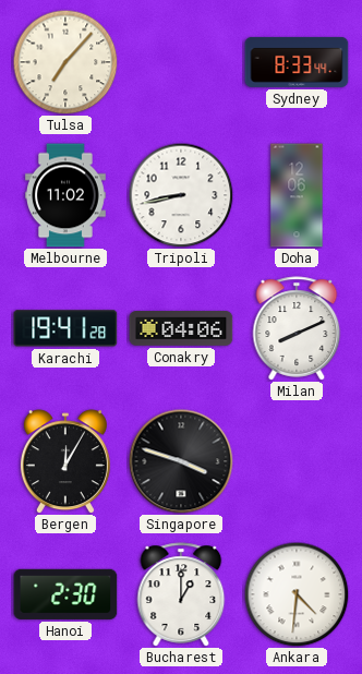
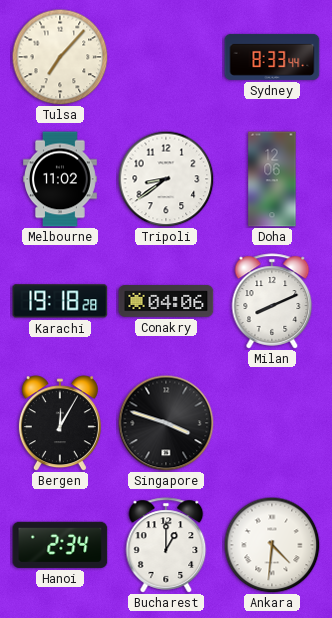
Tripoli: 8:43 -> 8:39
Karachi: 19:41 -> 19:18
Hanoi: 2:30 -> 2:34
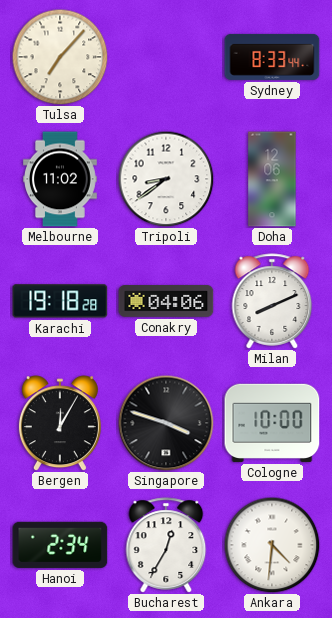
Cologne: none -> 10:00
Bucharest: 1:00 -> 12:35
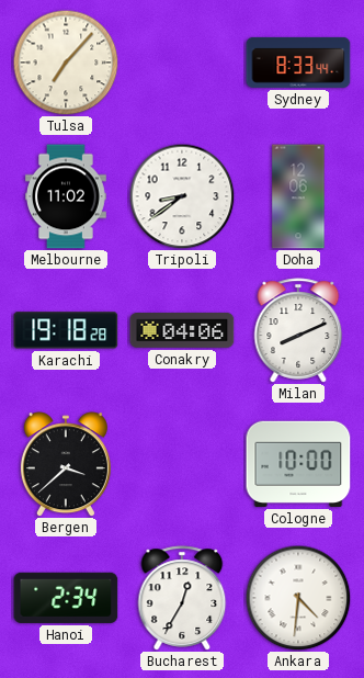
Bergen: 12:05 -> 3:38
Singapore: 3:48 -> none
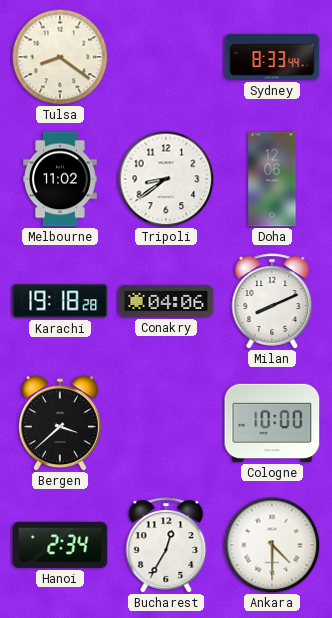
Tulsa: 7:07 -> 8:21
Ankara: 4:31 -> 4:30
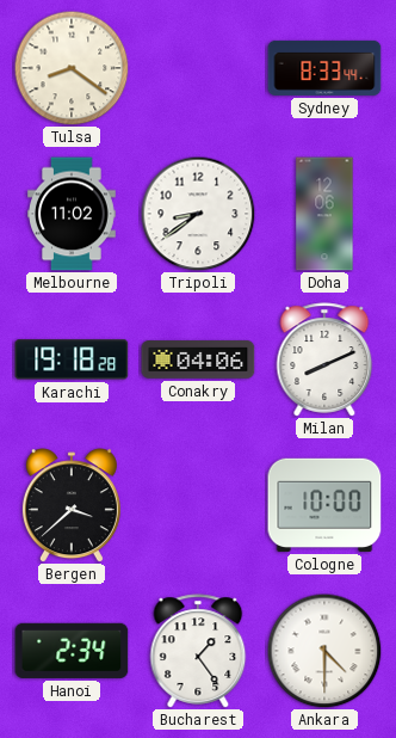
Bucharest: 12:35 -> 1:24
